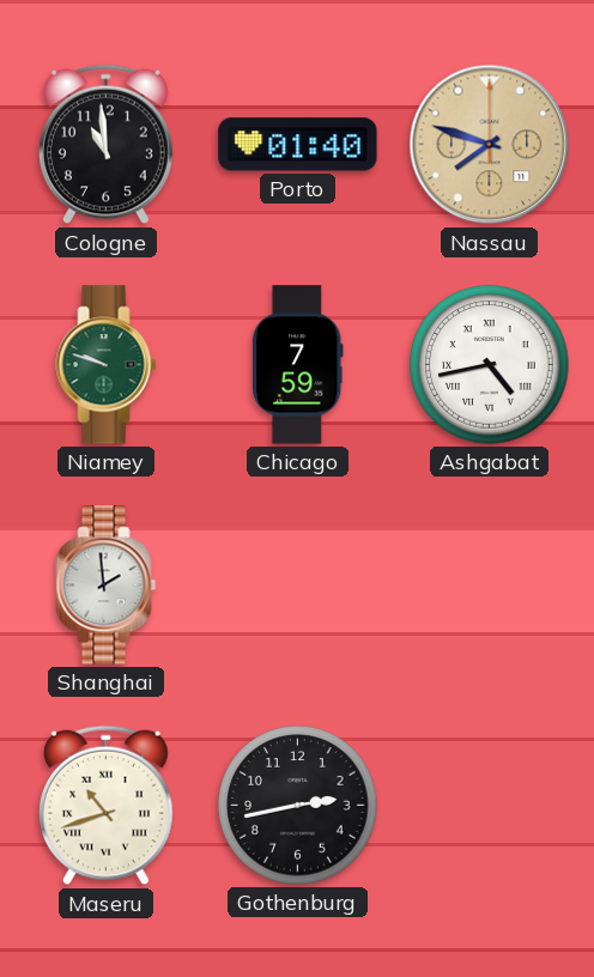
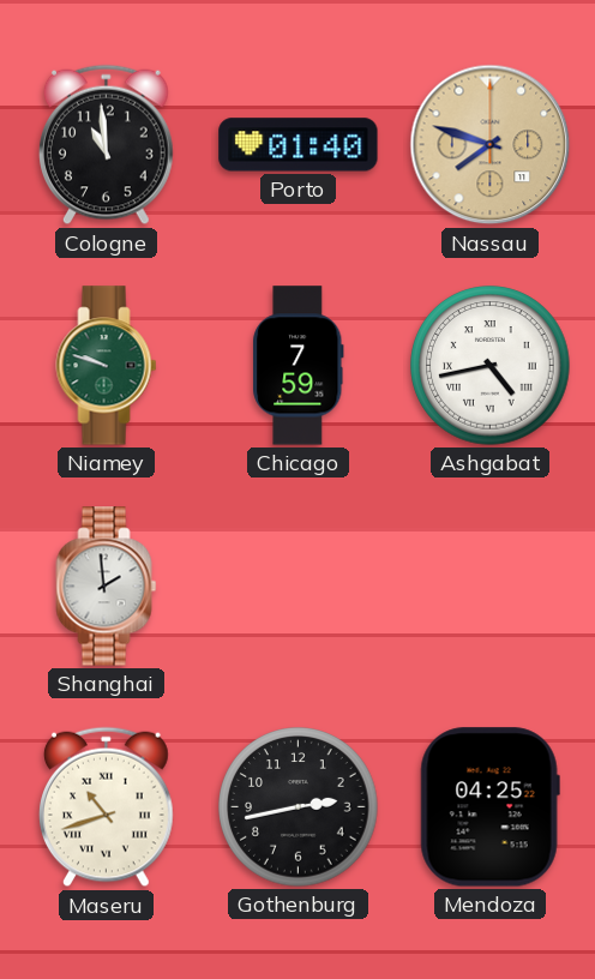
Mendoza: none -> 04:25
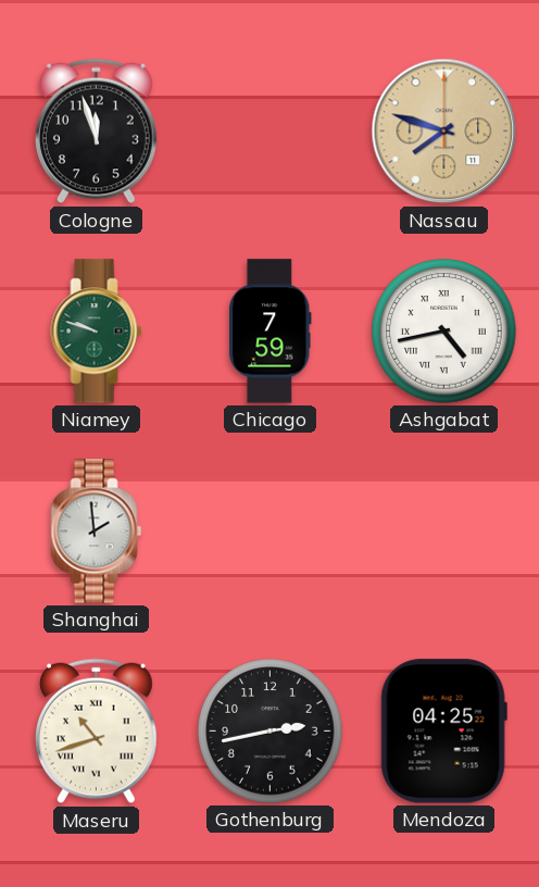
Cologne: 10:59 -> 11:57
Porto: 01:40 -> none
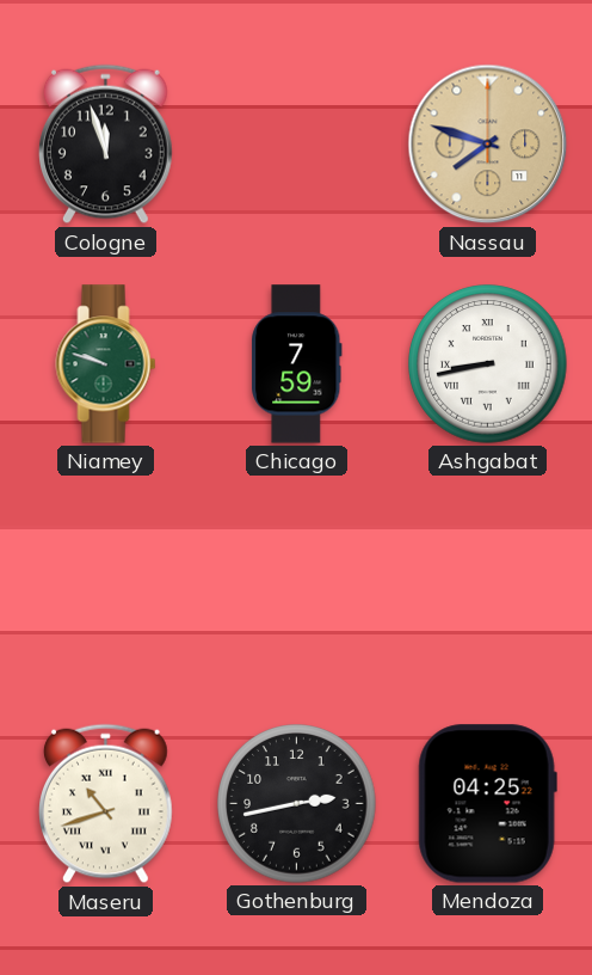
Ashgabat: 4:43 -> 8:43
Shanghai: 1:59 -> none
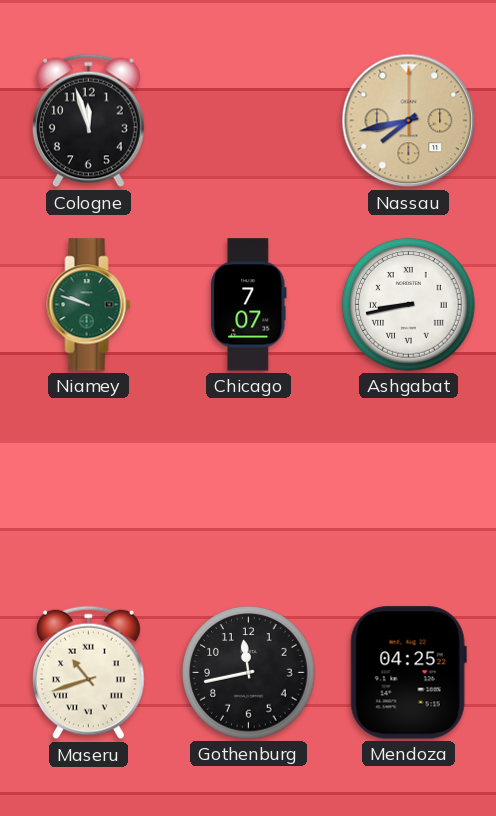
Nassau: 7:48 -> 7:43
Chicago: 7:59 -> 7:07
Gothenburg: 2:43 -> 11:43
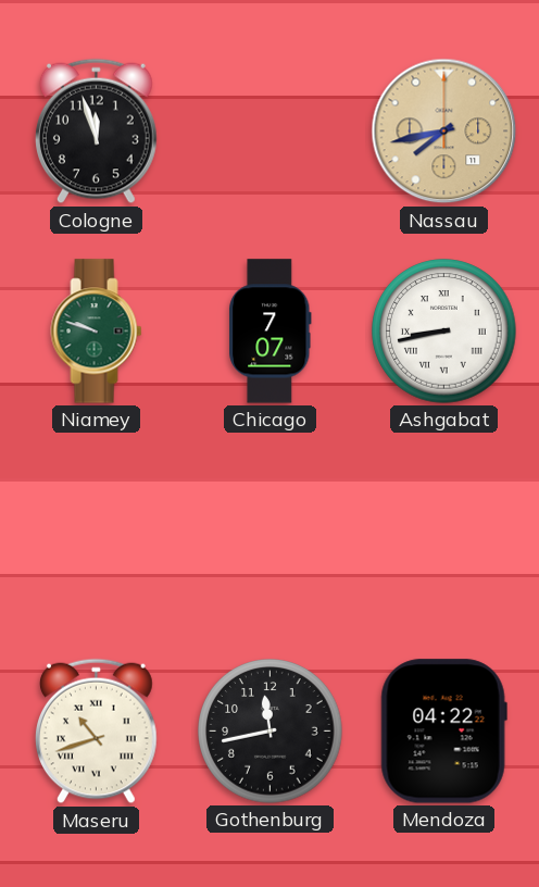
Mendoza: 04:25 -> 04:22
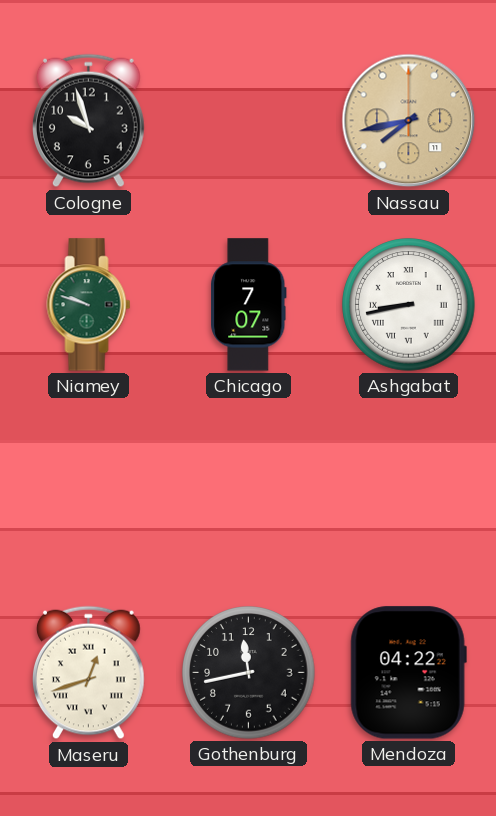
Cologne: 11:57 -> 9:57
Maseru: 10:42 -> 12:42
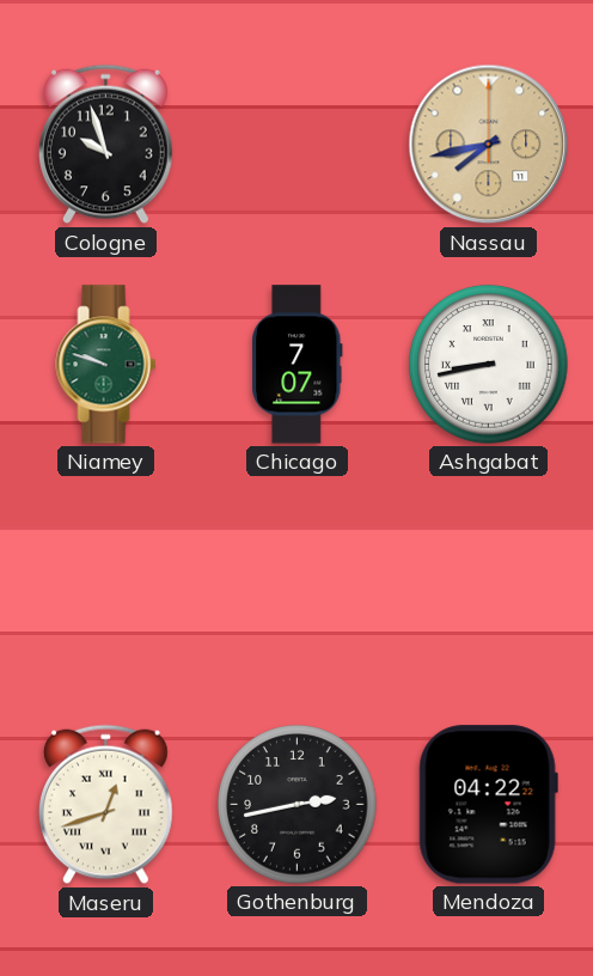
Gothenburg: 11:43 -> 2:43
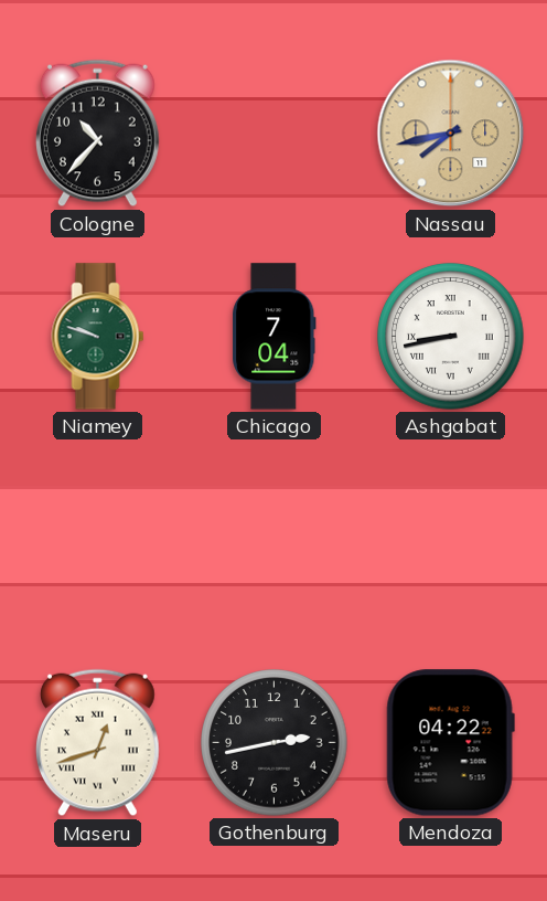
Cologne: 9:57 -> 10:37
Chicago: 7:07 -> 7:04
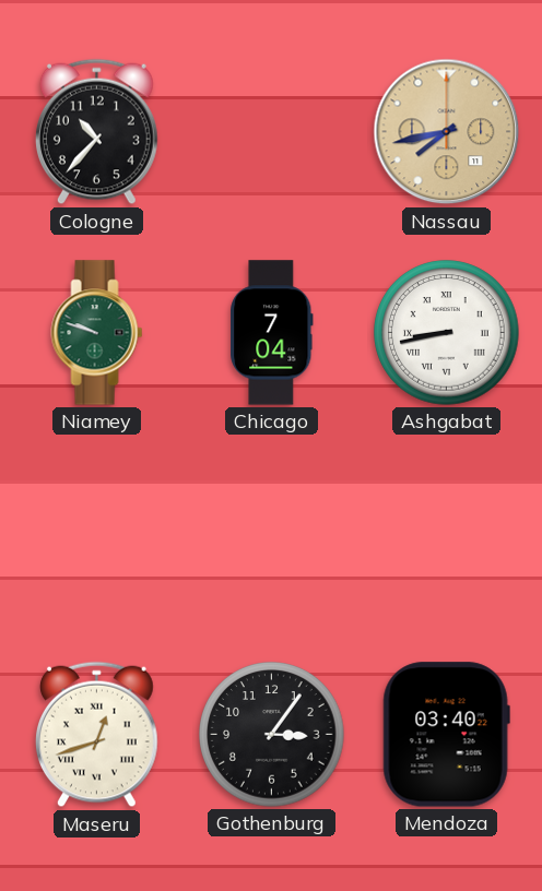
Gothenburg: 2:43 -> 3:06
Mendoza: 04:22 -> 03:40
